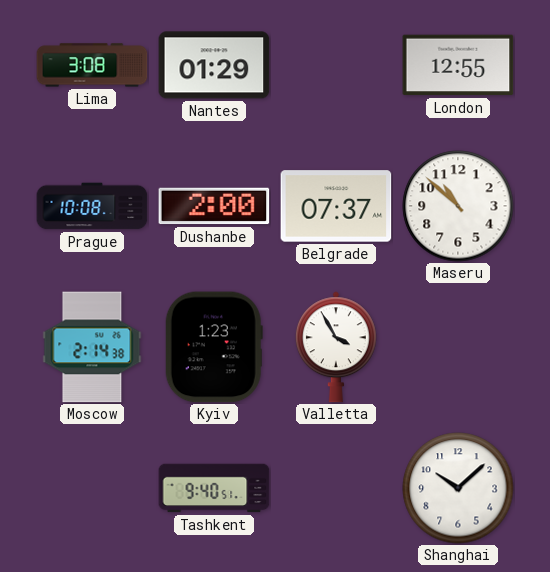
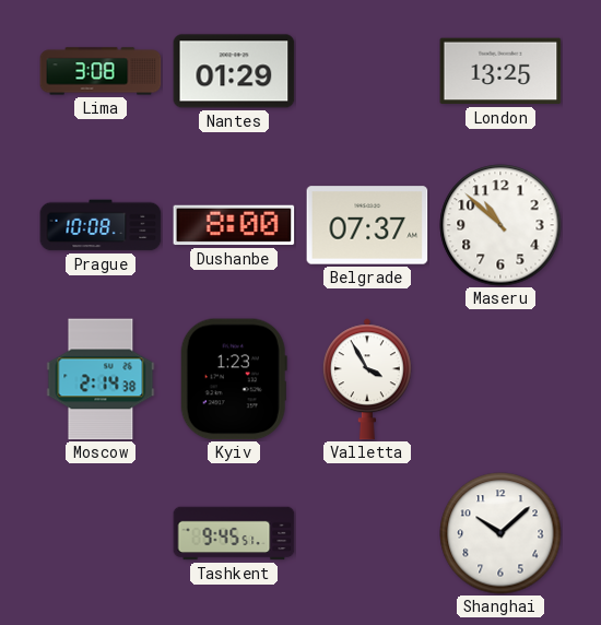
London: 12:55 -> 13:25
Dushanbe: 2:00 -> 8:00
Tashkent: 9:40 -> 9:45
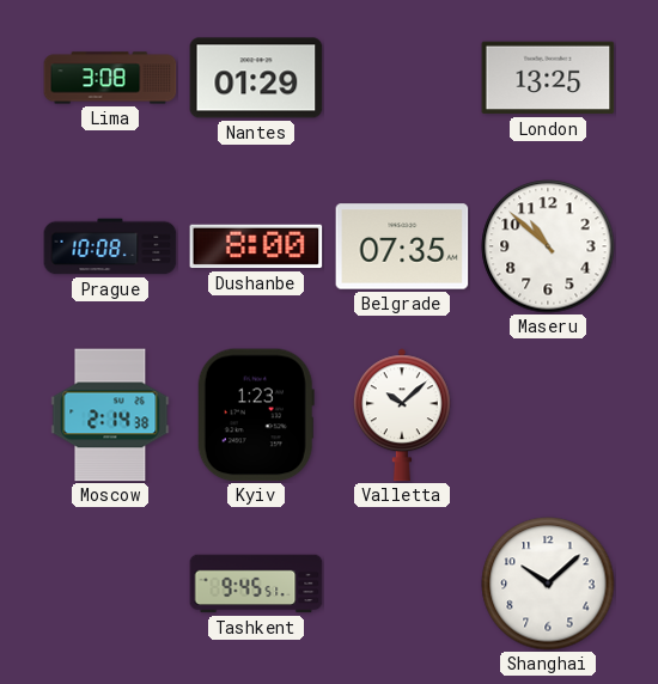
Belgrade: 07:37 -> 07:35
Valletta: 3:55 -> 10:08
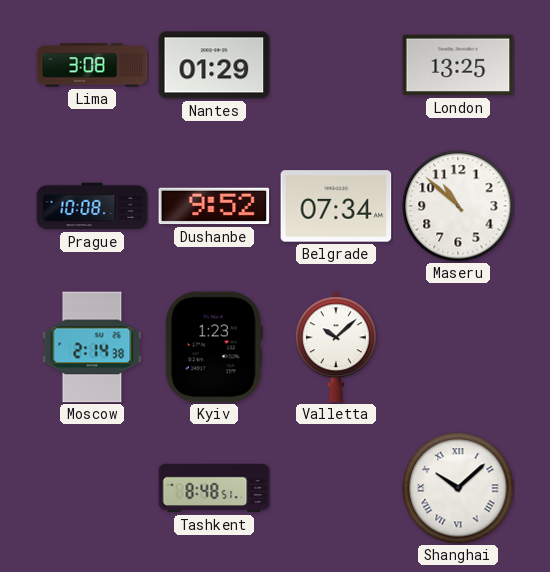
Dushanbe: 8:00 -> 9:52
Belgrade: 07:35 -> 07:34
Tashkent: 9:45 -> 8:48
Shanghai numerals: Arabic -> Roman
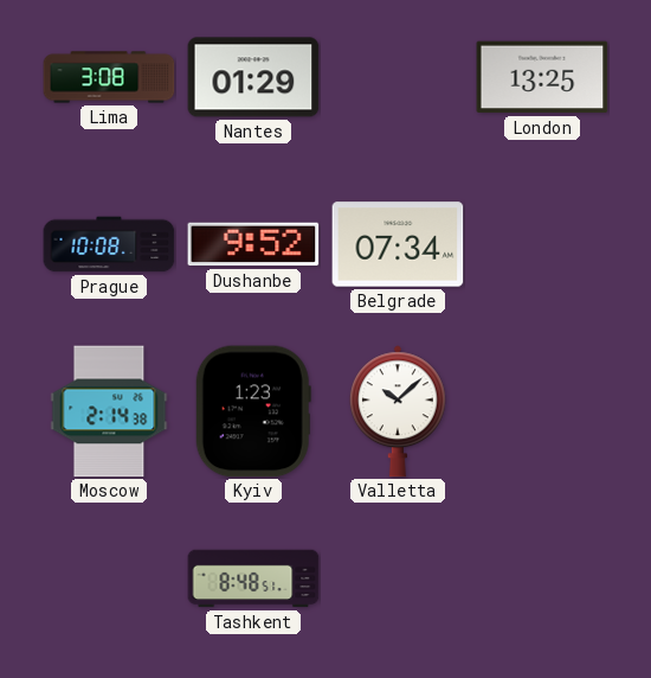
Maseru: 10:52 -> none
Shanghai: 10:08 -> none
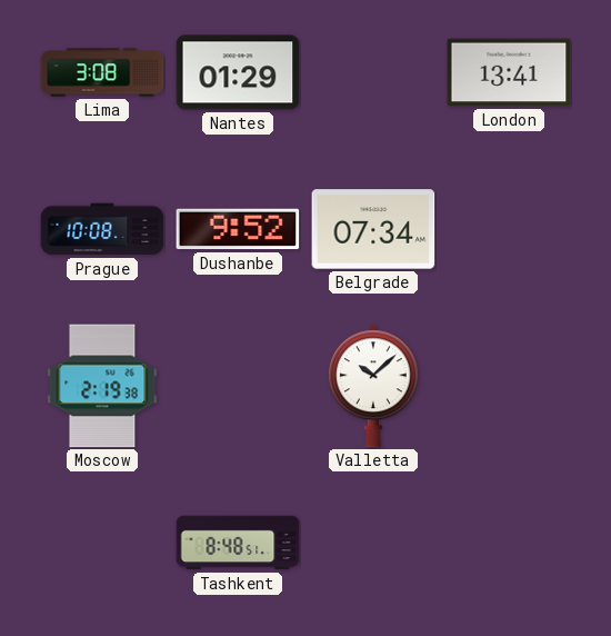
London: 13:25 -> 13:41
Moscow: 2:14 -> 2:19
Kyiv: 1:23 -> none
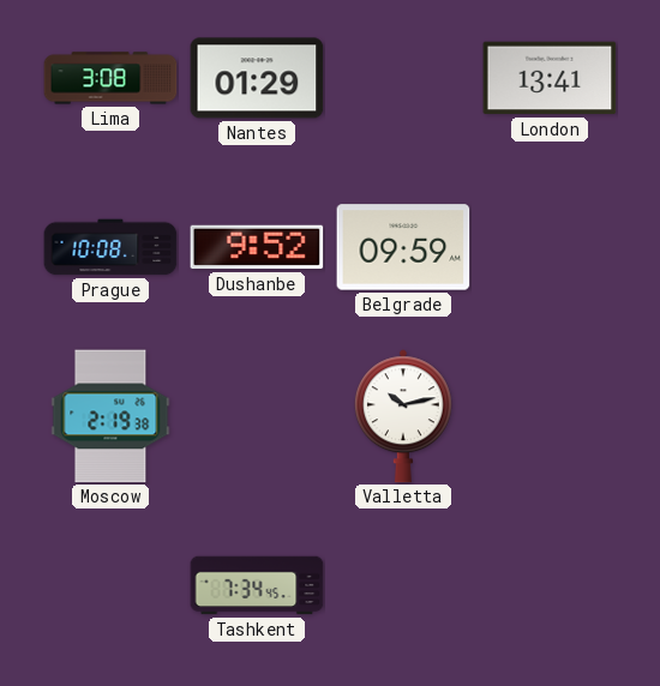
Belgrade: 07:34 -> 09:59
Valletta: 10:08 -> 10:13
Tashkent: 8:48 -> 7:34
